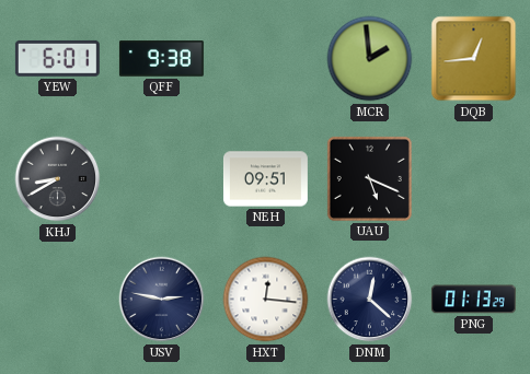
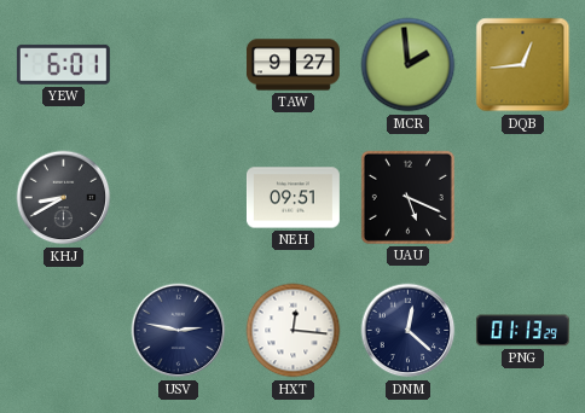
QFF: 9:38 -> none
TAW: none -> 9:27
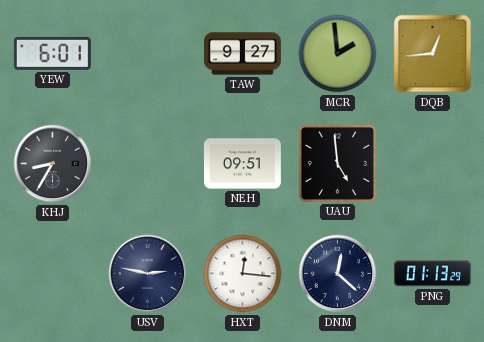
KHJ: 8:40 -> 8:35
UAU: 5:19 -> 4:59
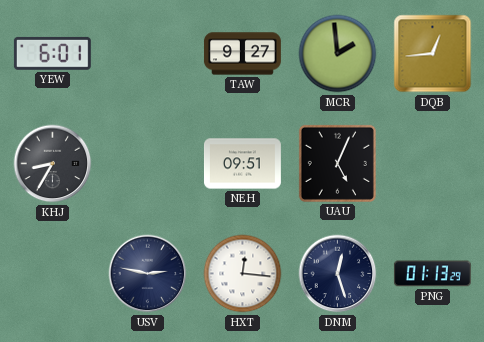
UAU: 4:59 -> 5:04
DNM: 12:22 -> 12:27
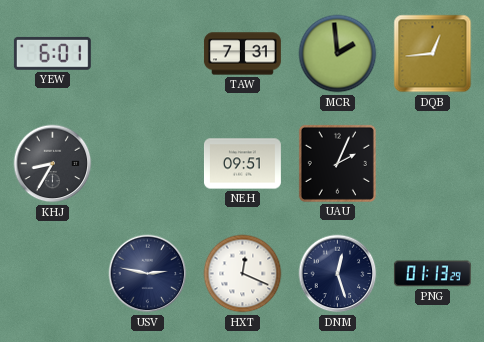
TAW: 9:27 -> 7:31
UAU: 5:04 -> 2:04
HXT: 12:16 -> 12:19
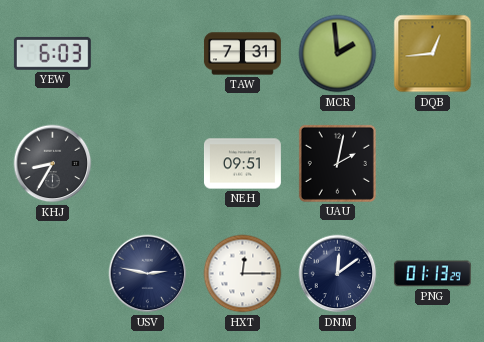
YEW: 6:01 -> 6:03
UAU: 2:04 -> 2:02
HXT: 12:19 -> 12:15
DNM: 12:27 -> 12:09
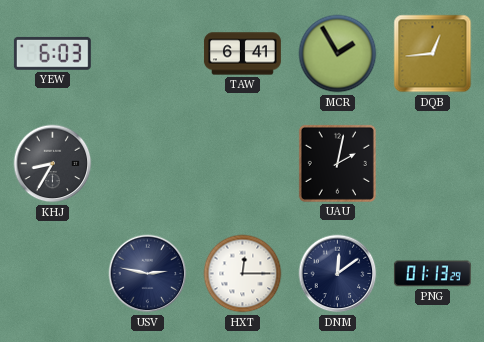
TAW: 7:31 -> 6:41
MCR: 1:59 -> 1:55
NEH: 09:51 -> none
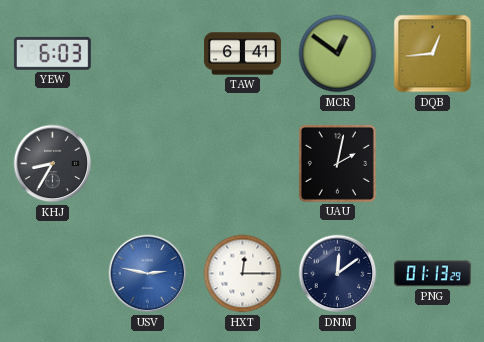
MCR: 1:55 -> 12:51
USV dial: navy -> blue
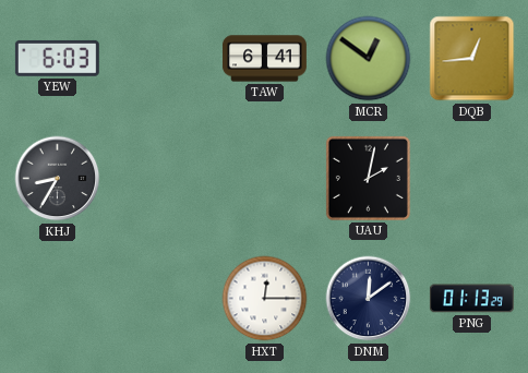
USV: 2:47 -> none
